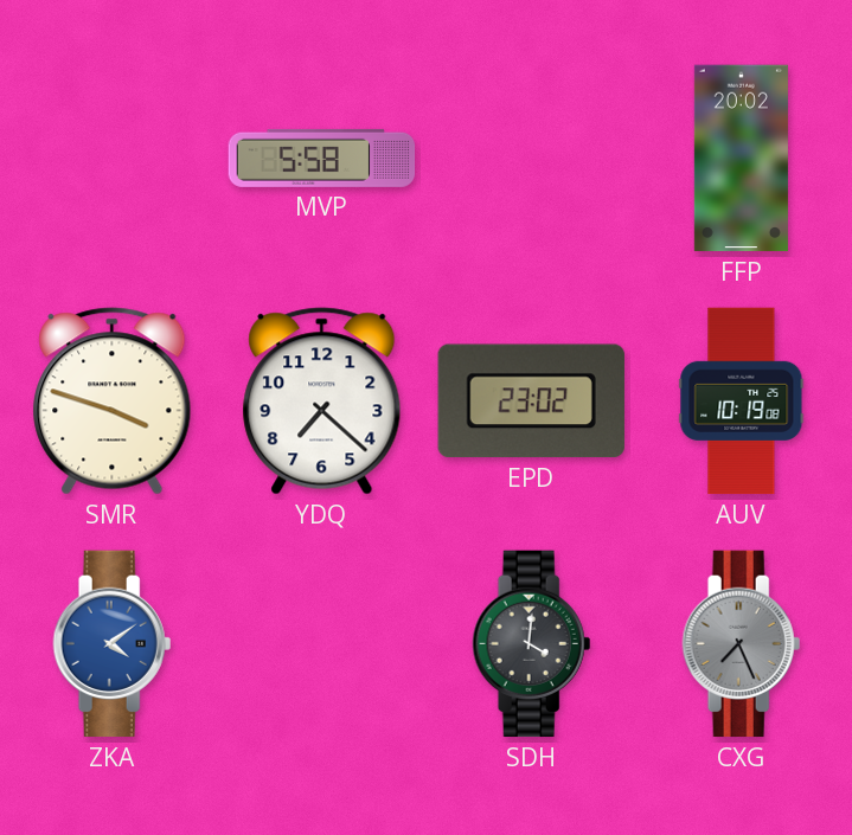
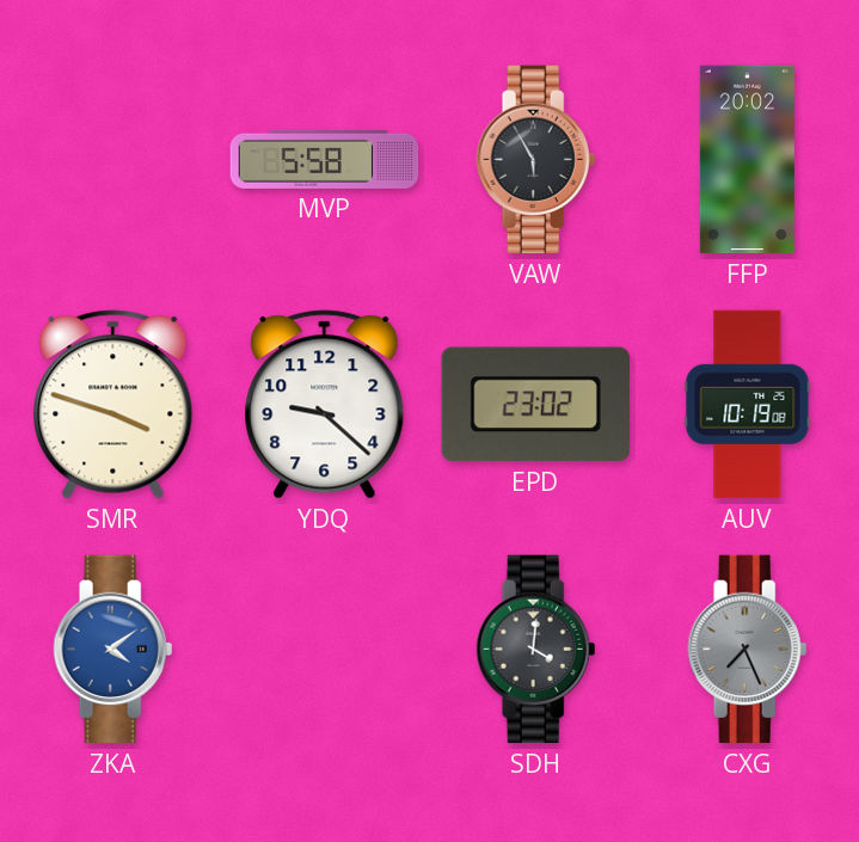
VAW: none -> 5:55
YDQ: 7:22 -> 9:22
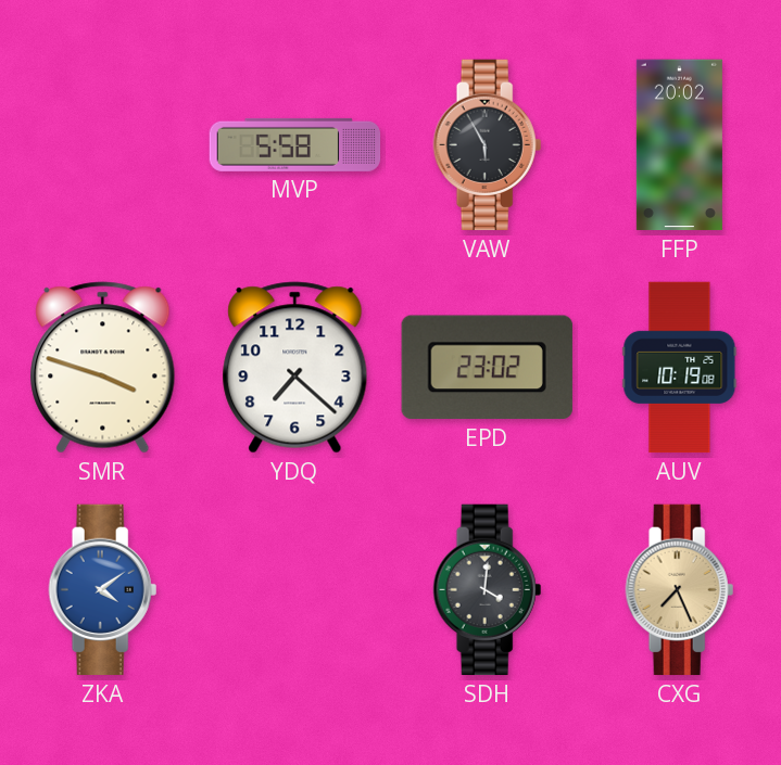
YDQ: 9:22 -> 7:22
CXG dial: grey -> champagne
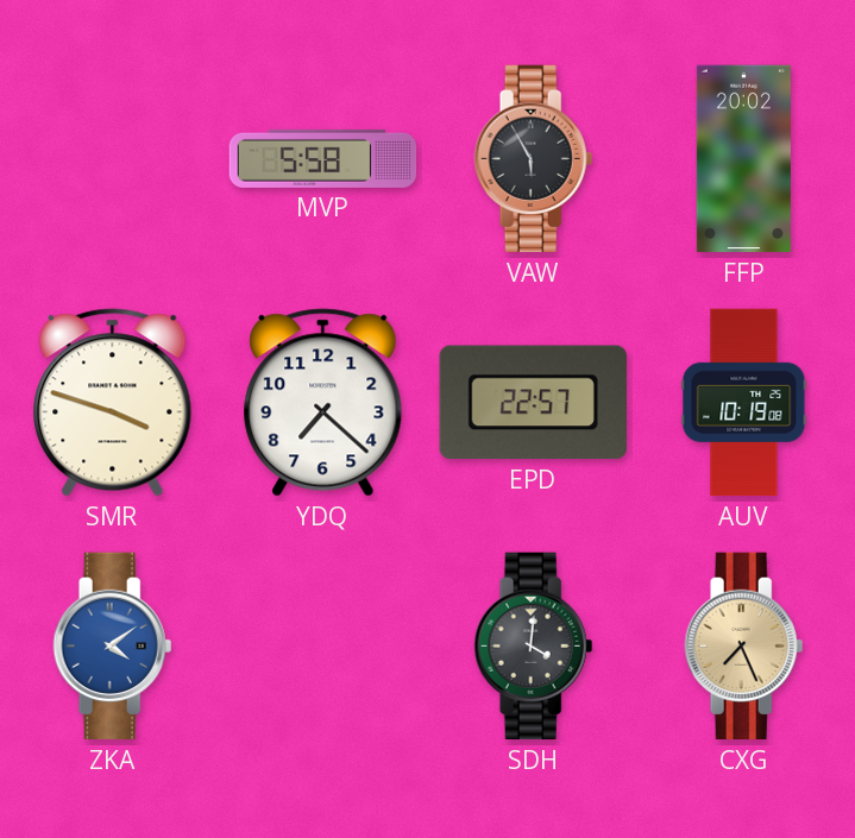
EPD: 23:02 -> 22:57
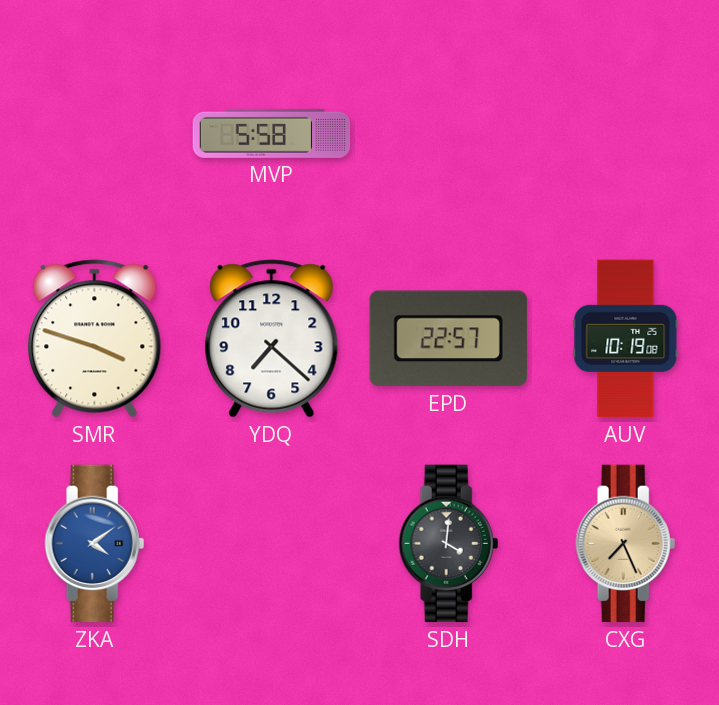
VAW: 5:55 -> none
FFP: 20:02 -> none
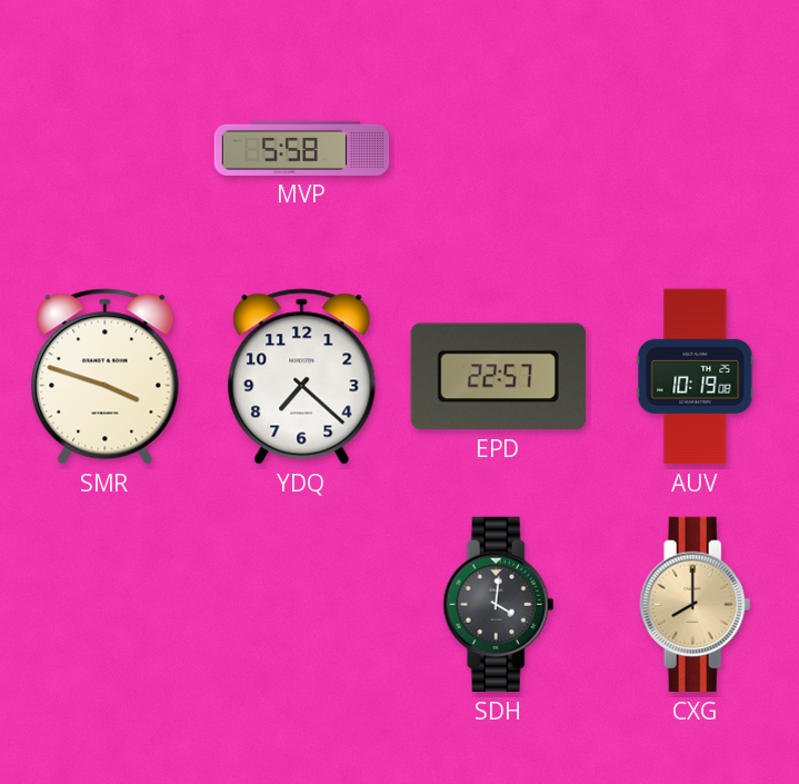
ZKA: 4:09 -> none
CXG: 7:26 -> 8:00
